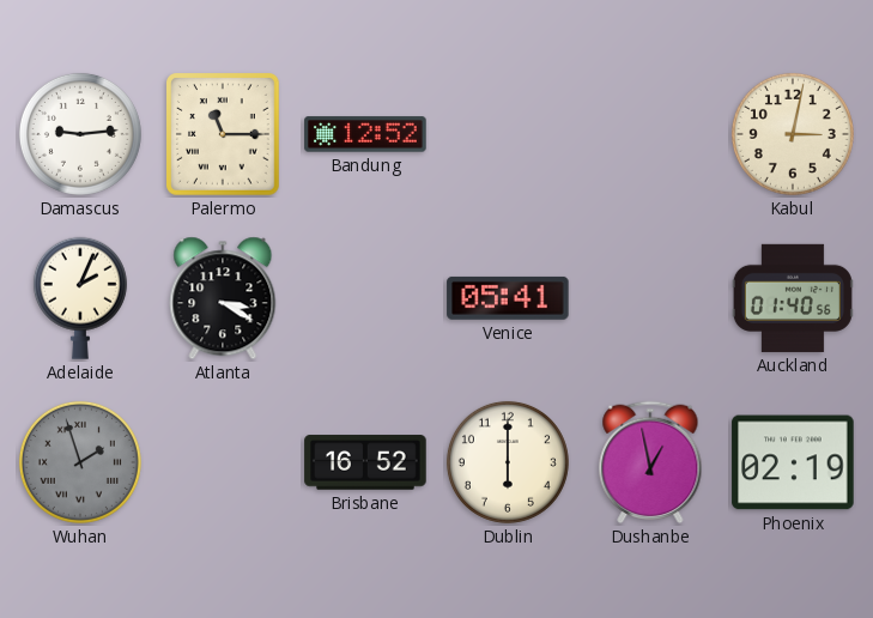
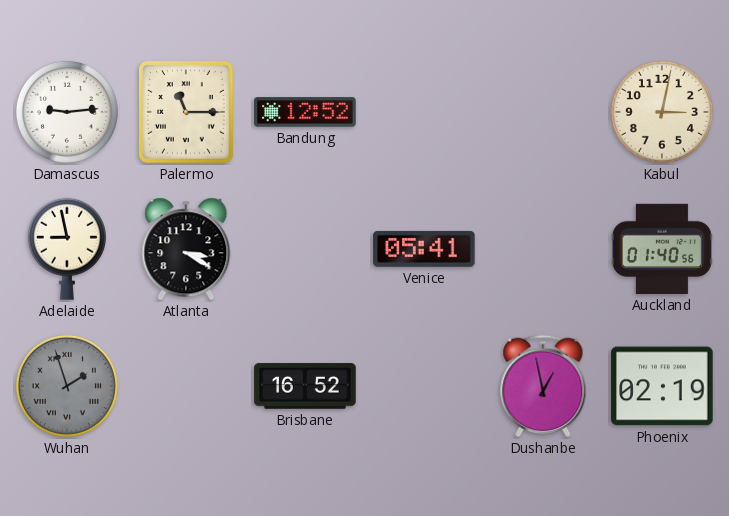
Adelaide: 2:04 -> 8:58
Dublin: 6:00 -> none
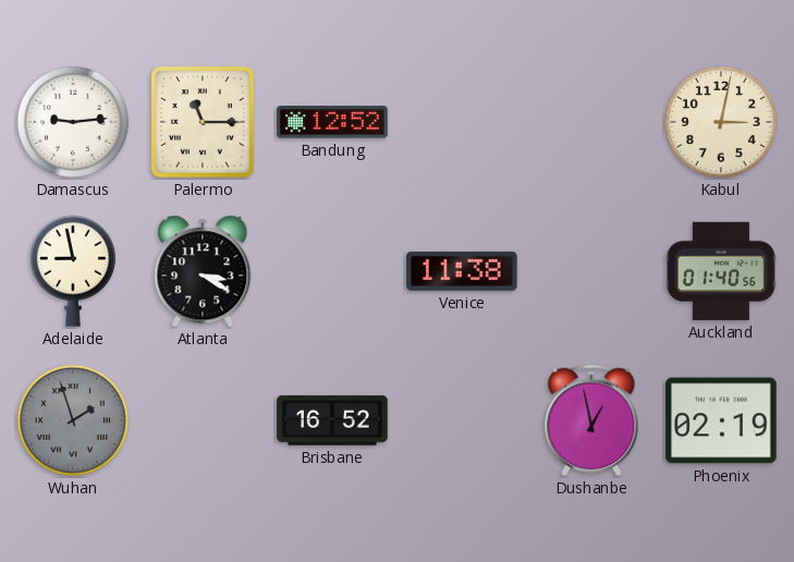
Venice: 05:41 -> 11:38
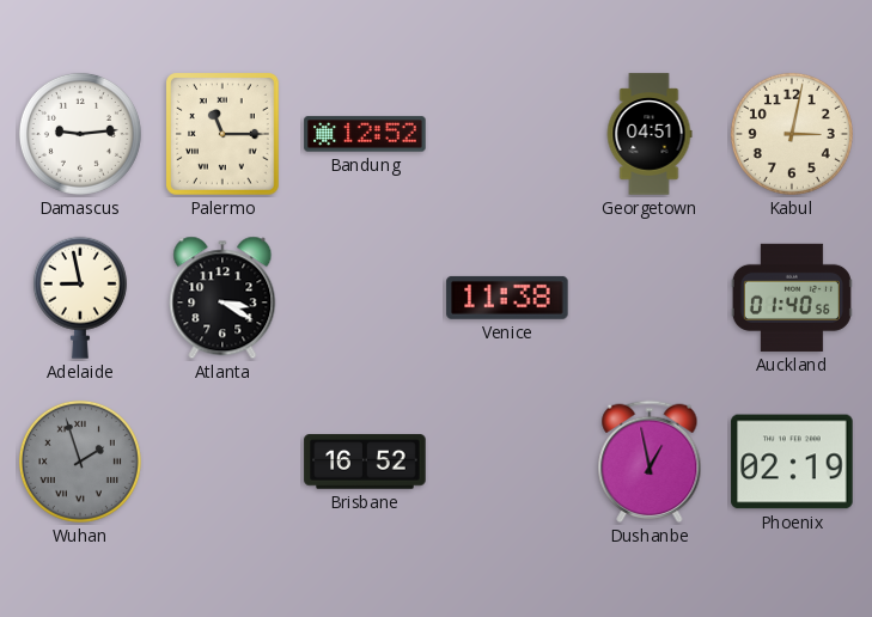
Georgetown: none -> 04:51
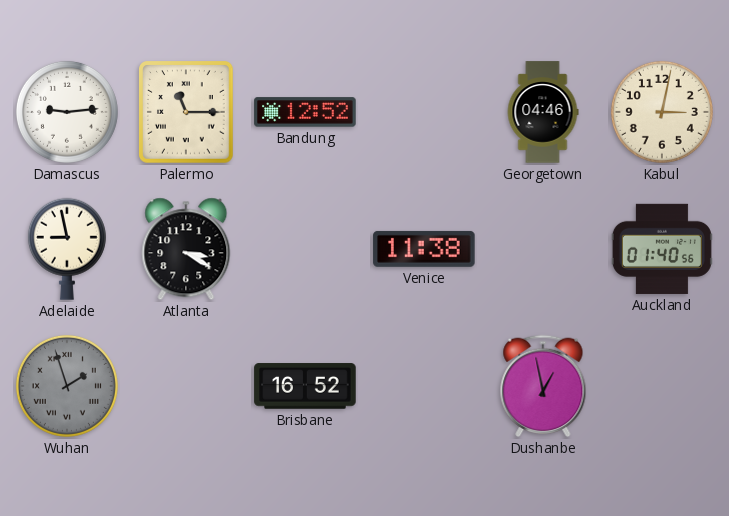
Georgetown: 04:51 -> 04:46
Phoenix: 02:19 -> none
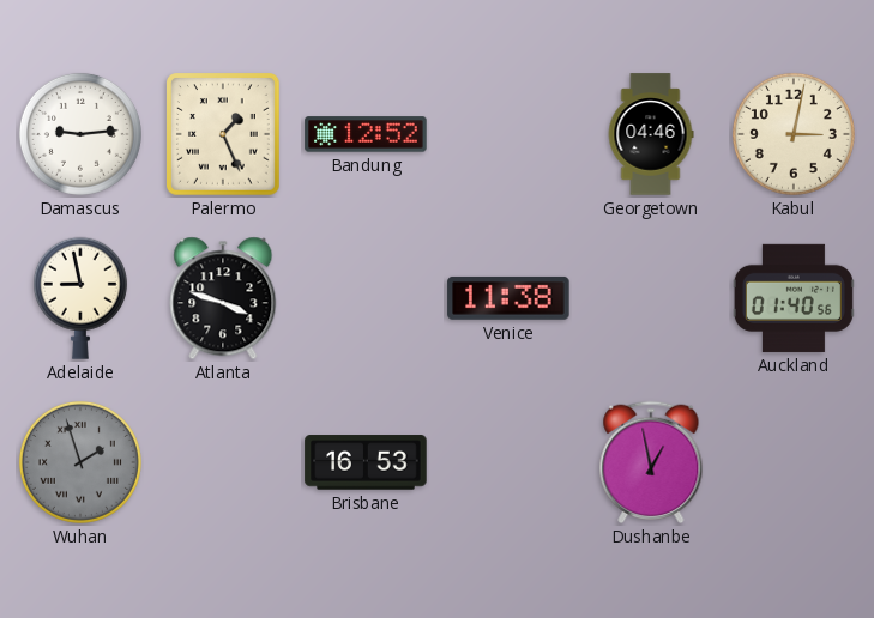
Palermo: 11:15 -> 1:26
Atlanta: 3:20 -> 3:48
Brisbane: 16:52 -> 16:53
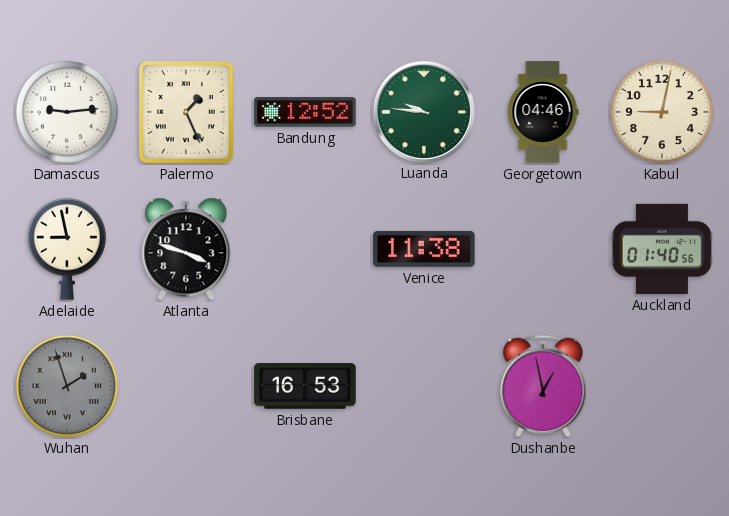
Luanda: none -> 9:46
Kabul: 3:02 -> 9:02
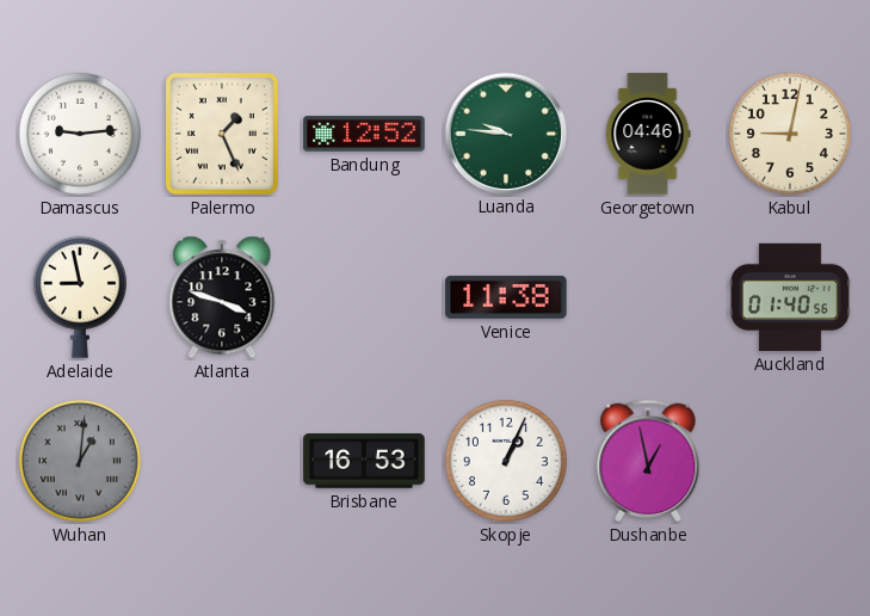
Wuhan: 1:57 -> 1:01
Skopje: none -> 1:04
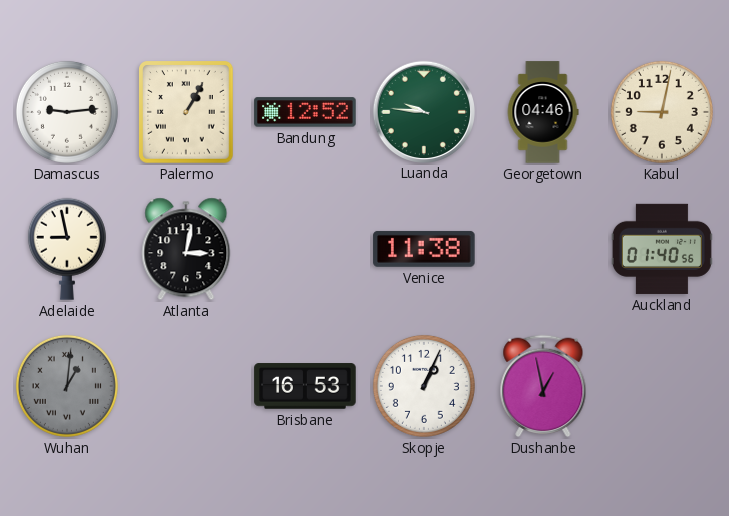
Palermo: 1:26 -> 1:05
Atlanta: 3:48 -> 3:02
